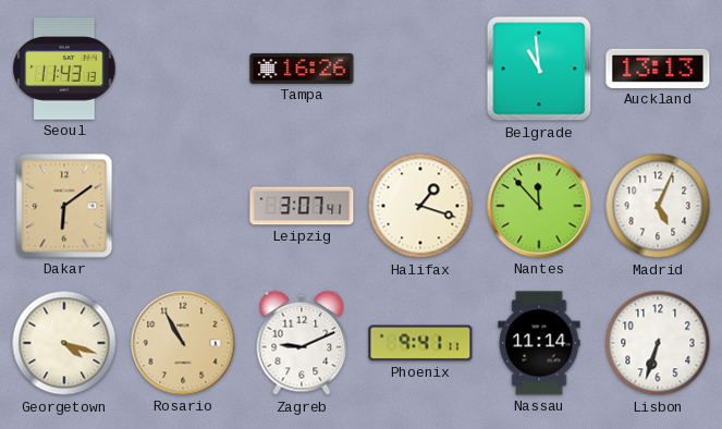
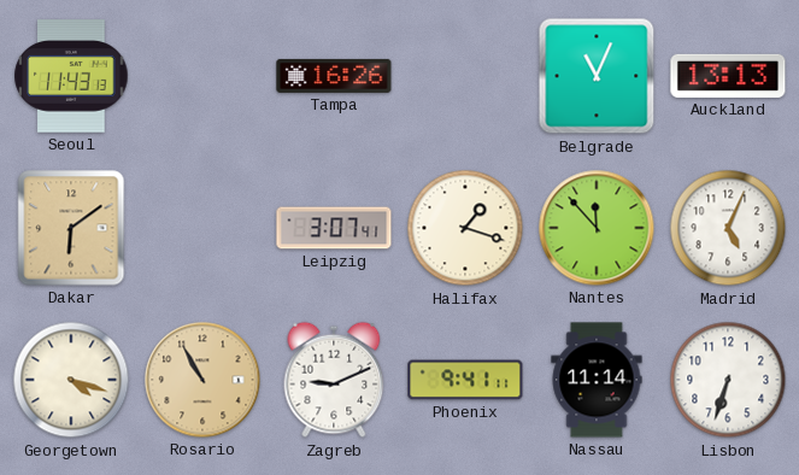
Belgrade: 10:59 -> 11:04
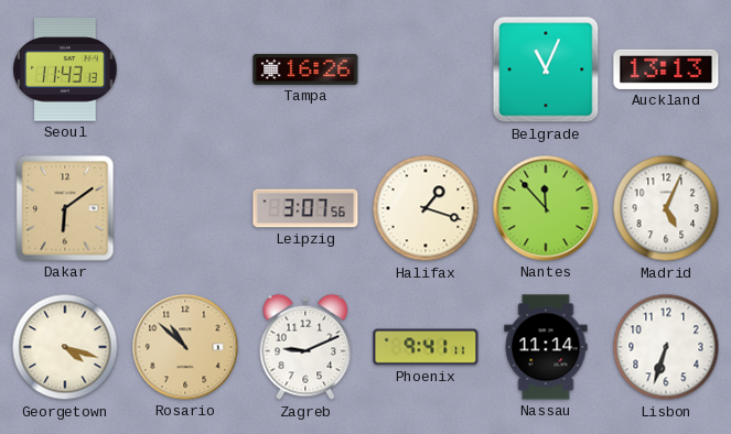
Leipzig: 3:07:41 -> 3:07:56
Rosario: 10:55 -> 10:52
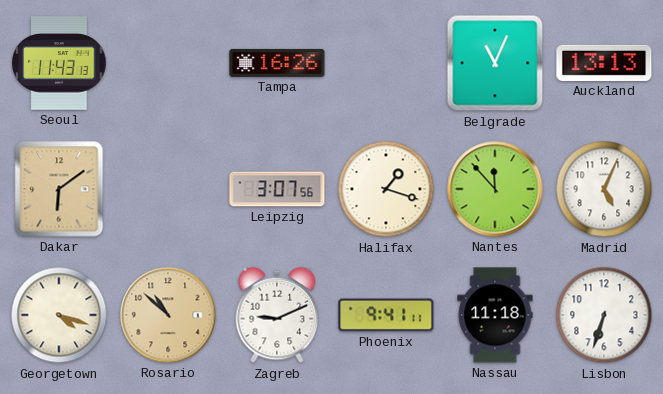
Nassau: 11:14 -> 11:18
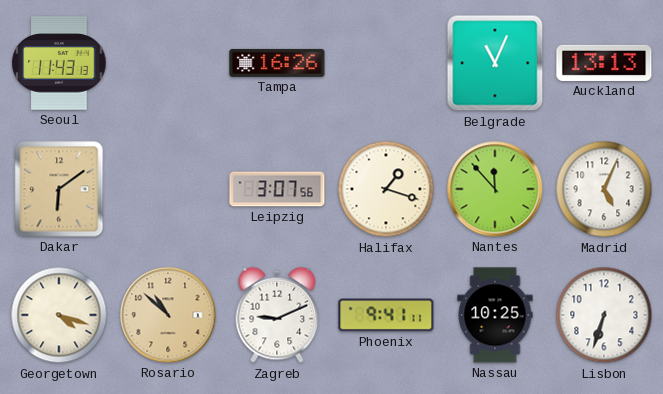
Nassau: 11:18 -> 10:25
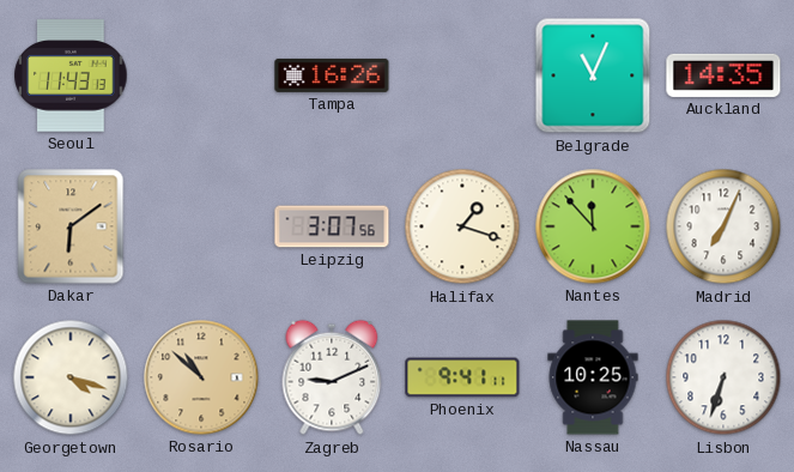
Auckland: 13:13 -> 14:35
Madrid: 5:04 -> 7:04
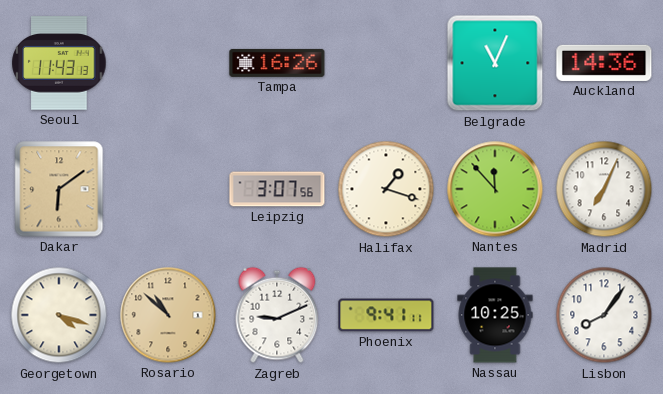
Auckland: 14:35 -> 14:36
Lisbon: 6:33 -> 8:06
